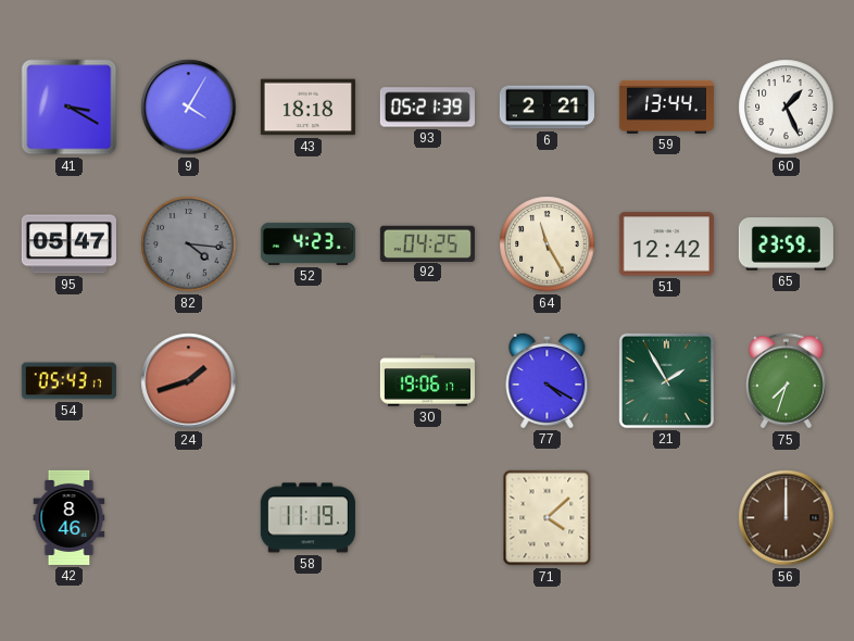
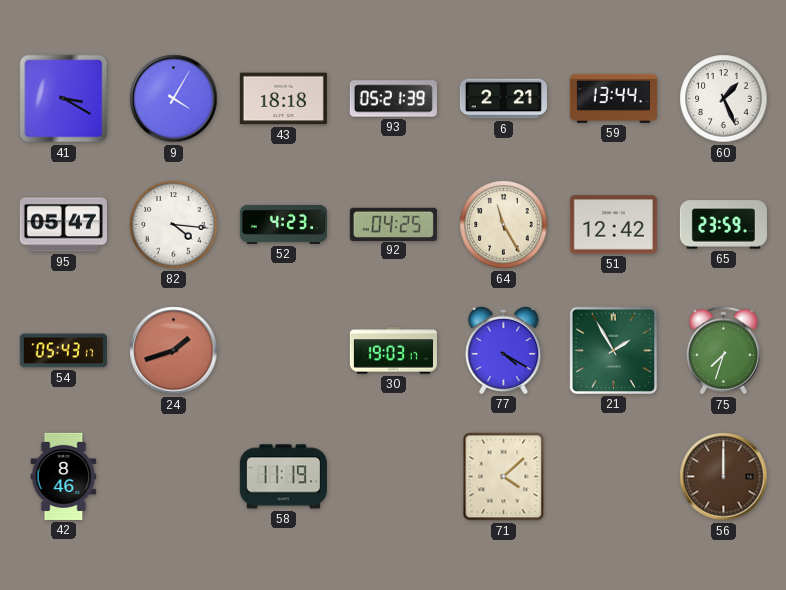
82 dial: grey -> white
30: 19:06 -> 19:03
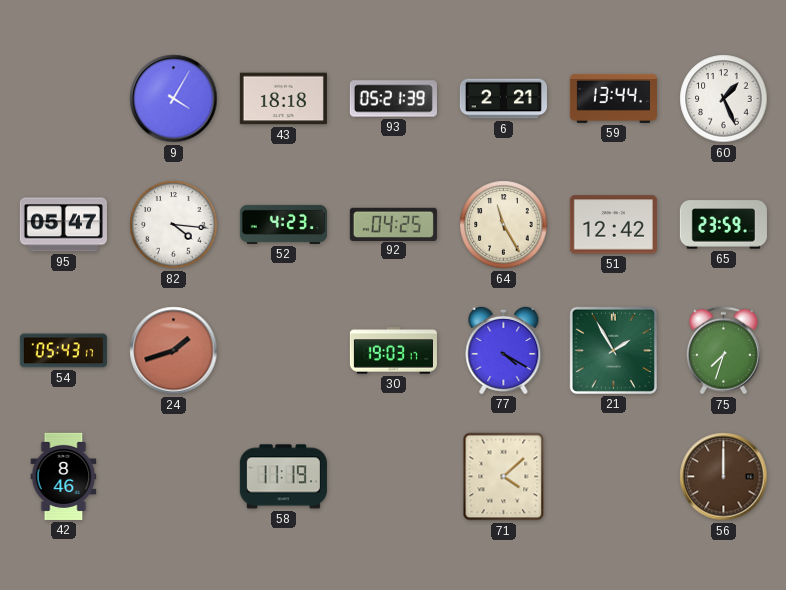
41: 3:20 -> none
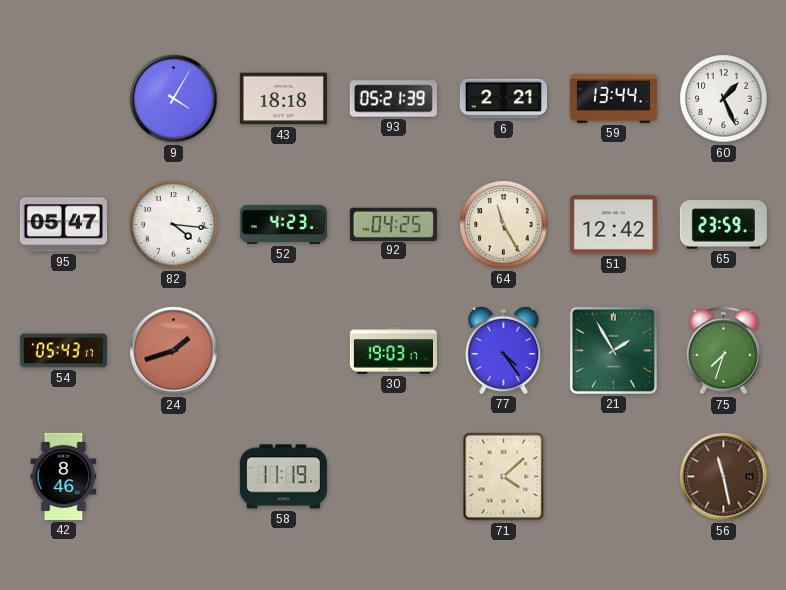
77: 4:20 -> 4:24
56: 12:00 -> 11:28
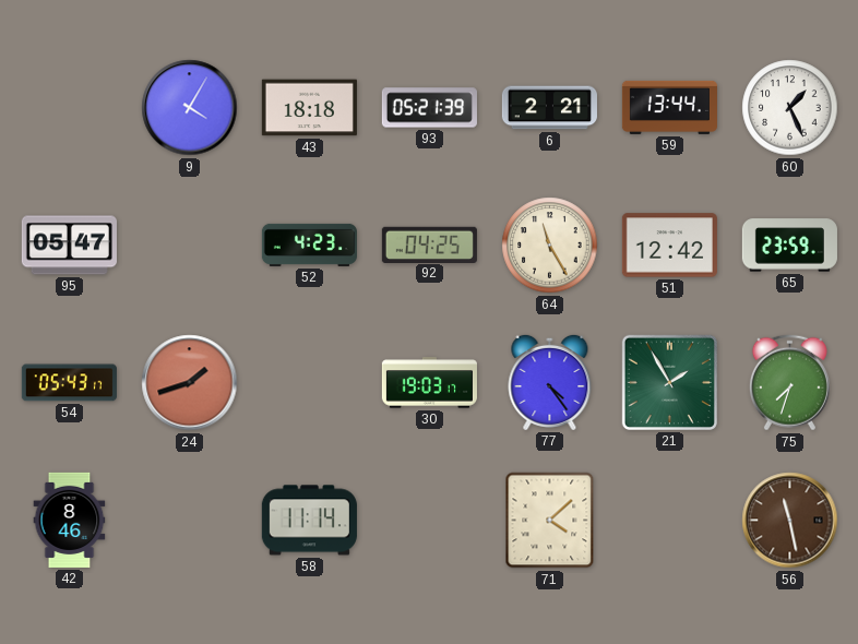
82: 4:16 -> none
58: 11:19 -> 11:14
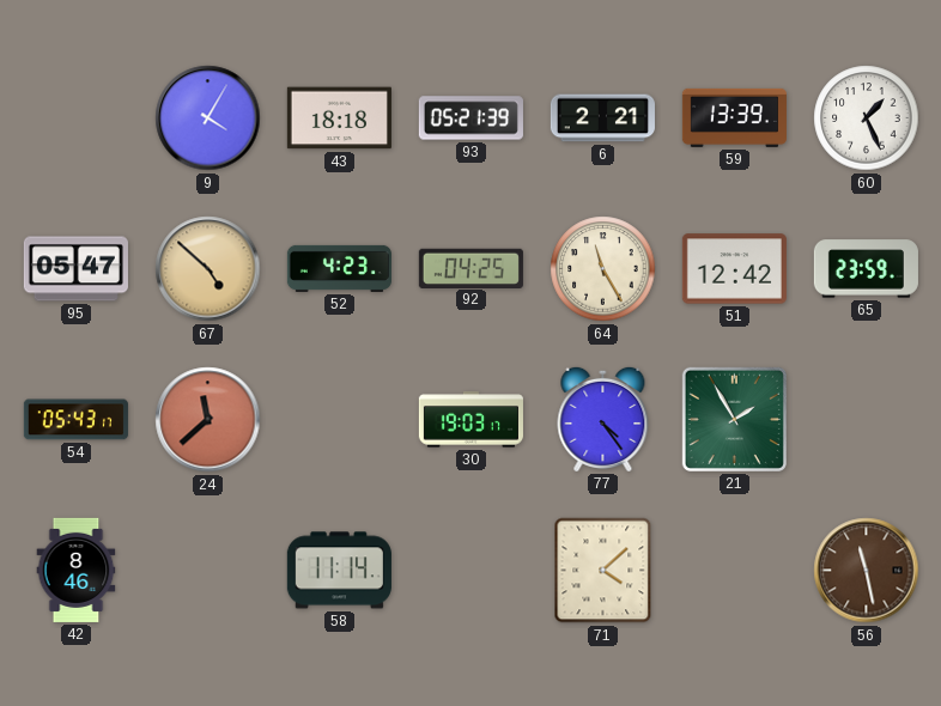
59: 13:44 -> 13:39
67: none -> 4:52
24: 1:42 -> 11:38
75: 7:33 -> none
